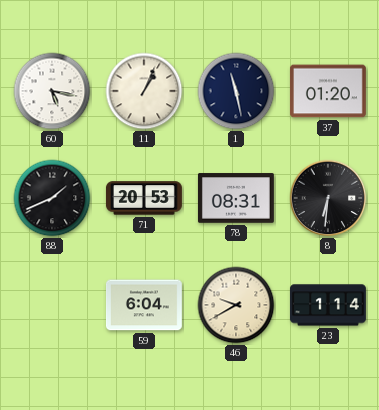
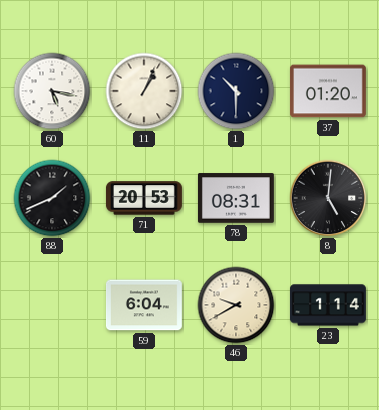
1: 11:28 -> 10:30
8: 6:31 -> 5:01
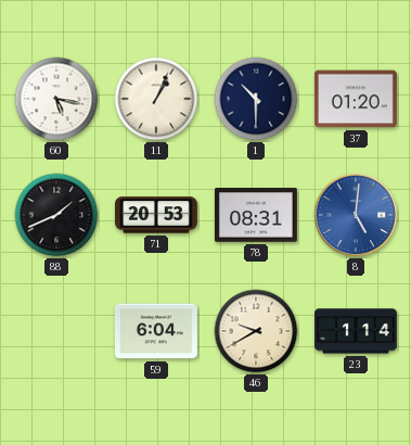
8 dial: black -> blue
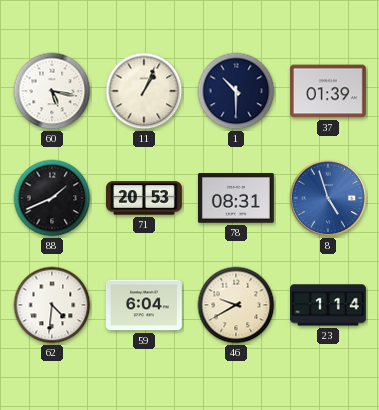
37: 01:20 -> 01:39
8: 5:01 -> 4:57
62: none -> 4:31
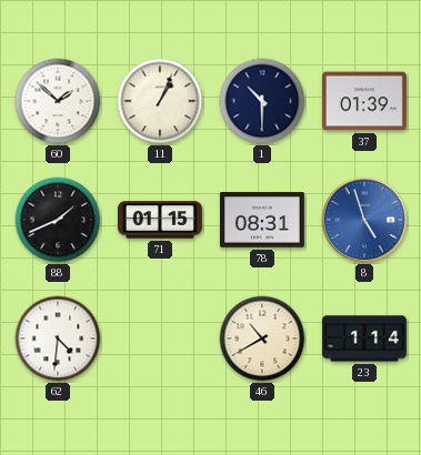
60: 5:17 -> 1:52
71: 20:53 -> 01:15
59: 6:04 -> none
46: 9:40 -> 10:40
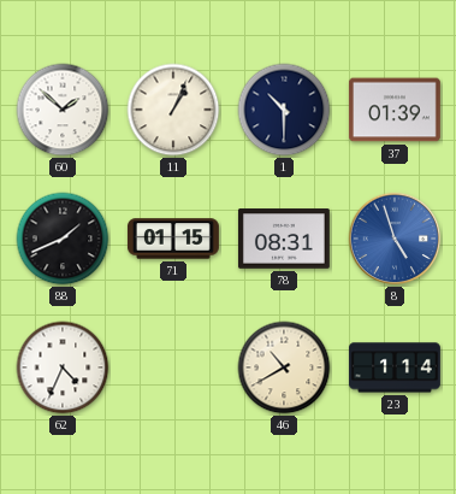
62: 4:31 -> 4:34
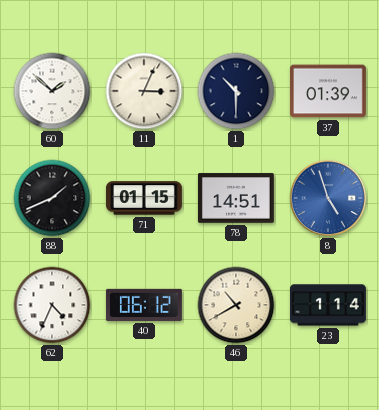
11: 1:04 -> 3:04
78: 08:31 -> 14:51
40: none -> 06:12
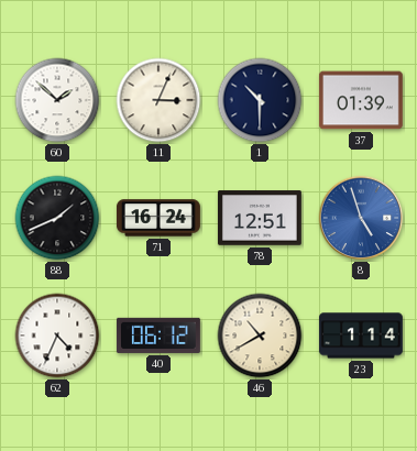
71: 01:15 -> 16:24
78: 14:51 -> 12:51
